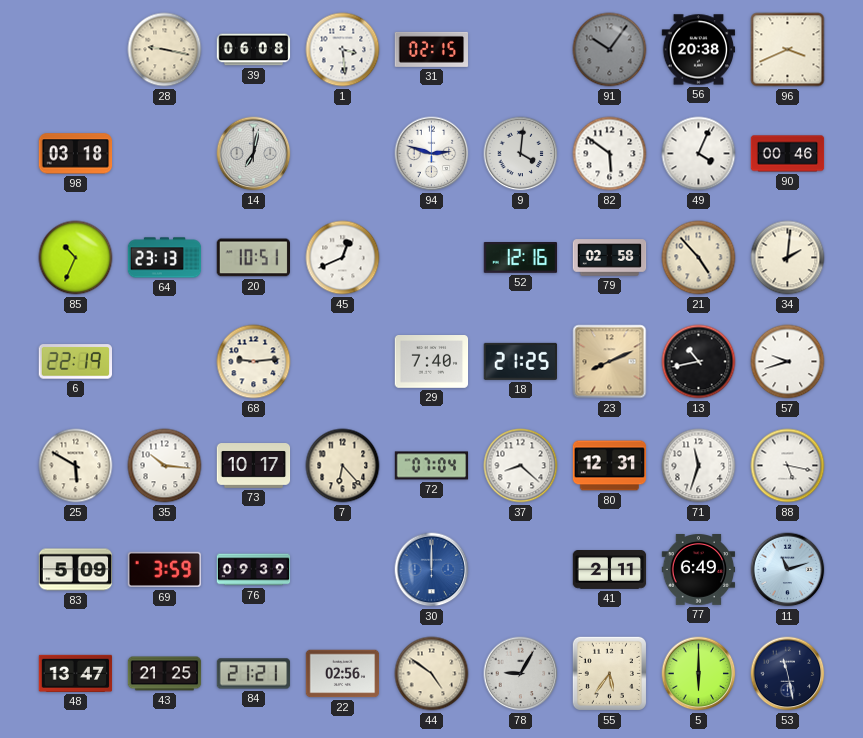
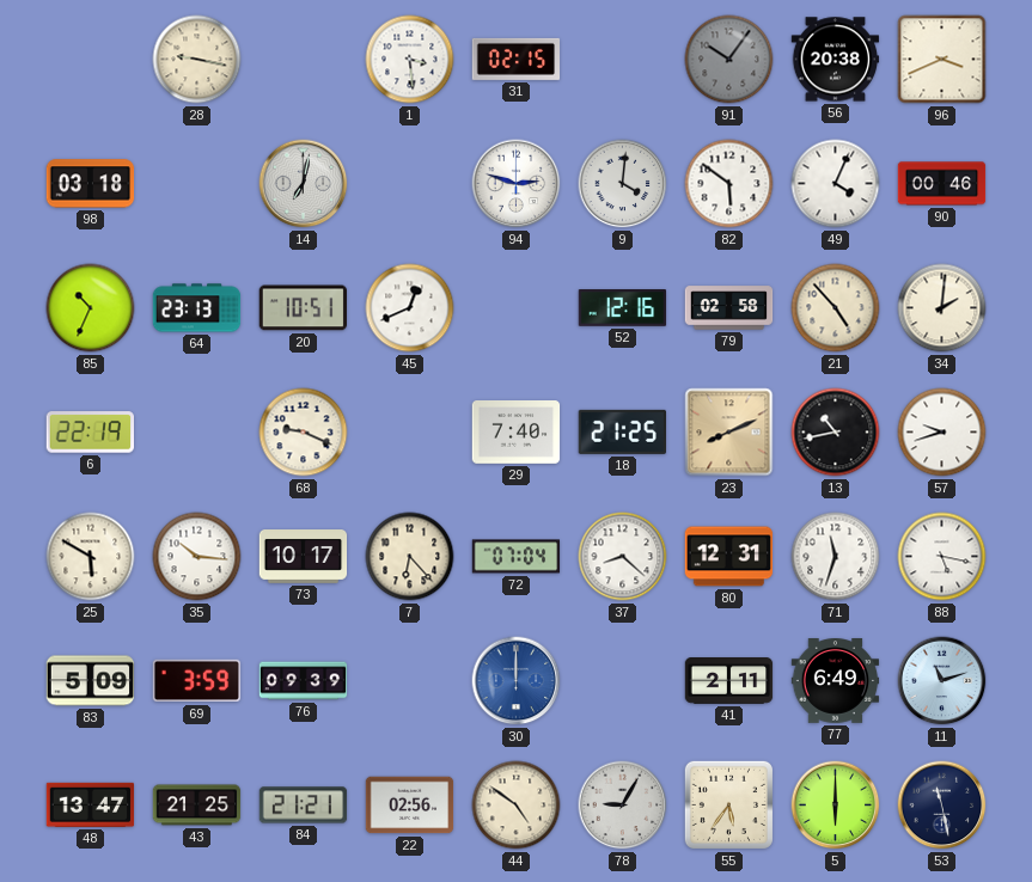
39: 06:08 -> none
68: 9:14 -> 9:19
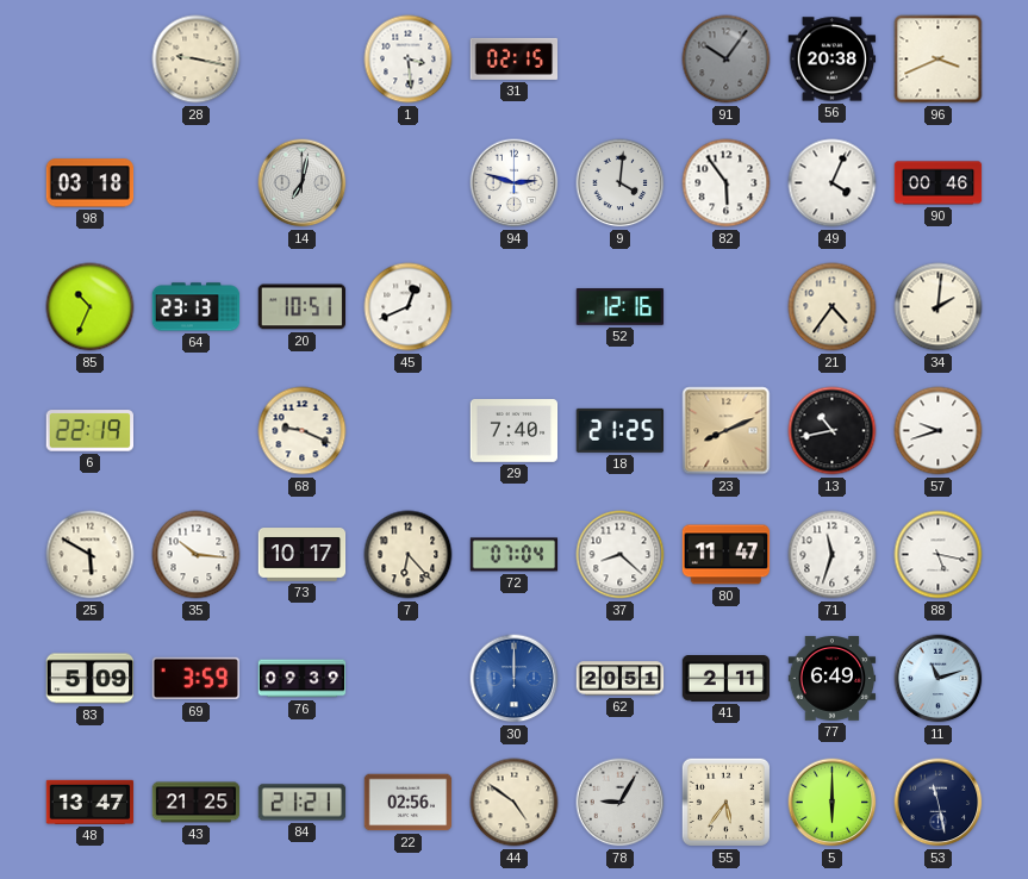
82: 5:51 -> 5:54
79: 02:58 -> none
21: 4:53 -> 4:36
80: 12:31 -> 11:47
62: none -> 20:51
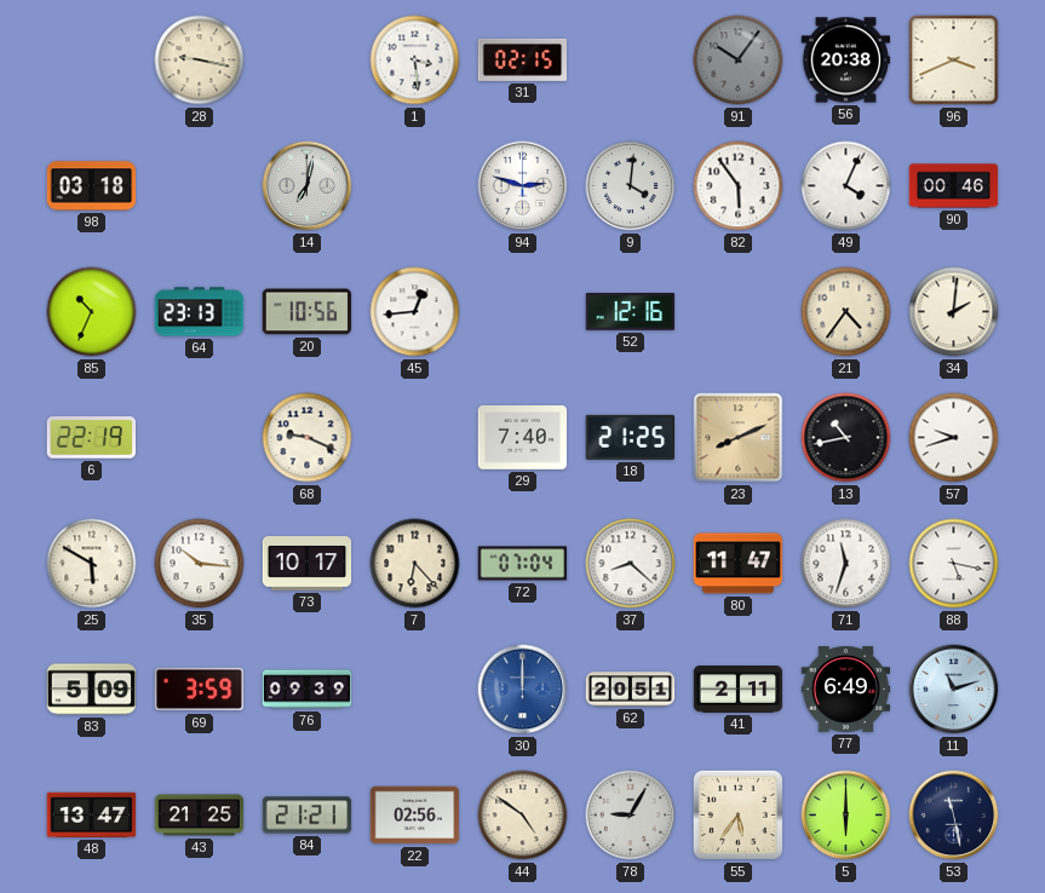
20: 10:51 -> 10:56
45: 12:41 -> 12:44
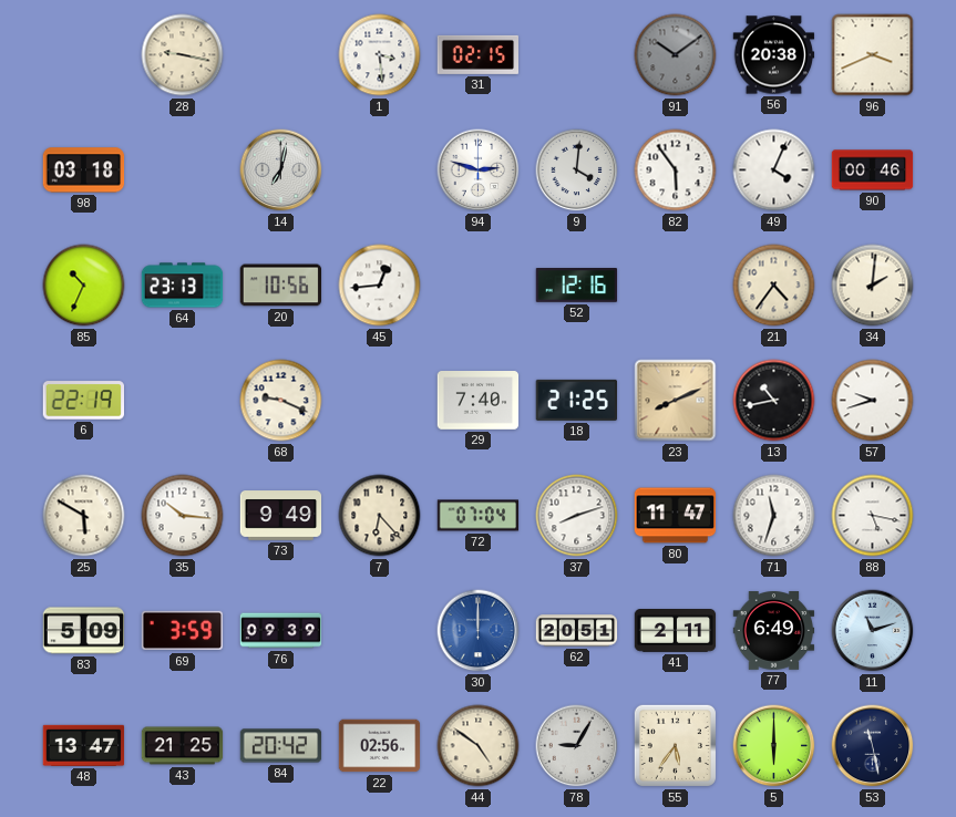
91: 10:06 -> 10:09
73: 10:17 -> 9:49
37: 8:22 -> 8:12
84: 21:21 -> 20:42
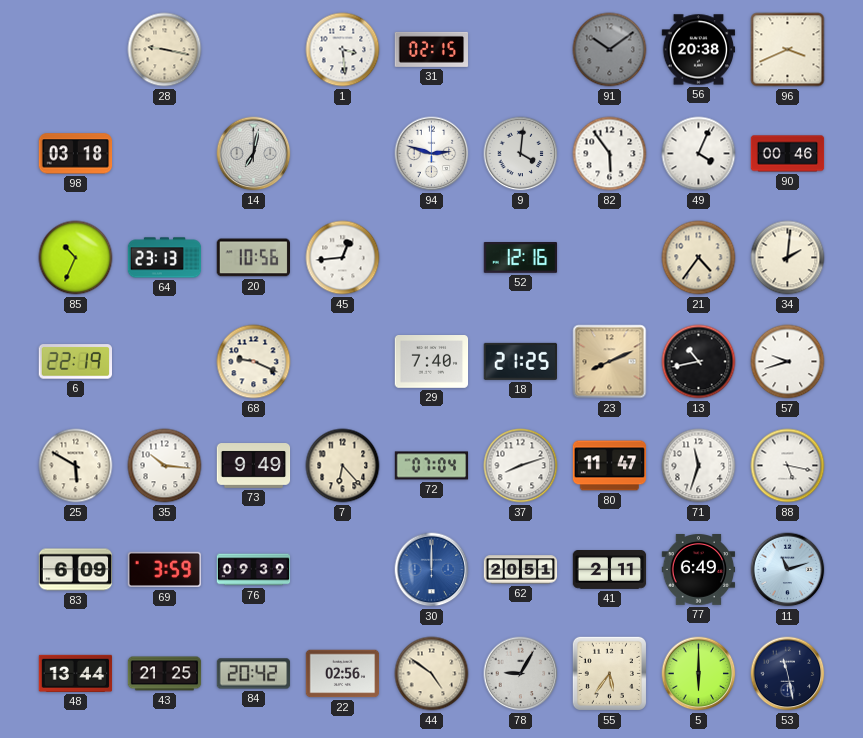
83: 5:09 -> 6:09
48: 13:47 -> 13:44
